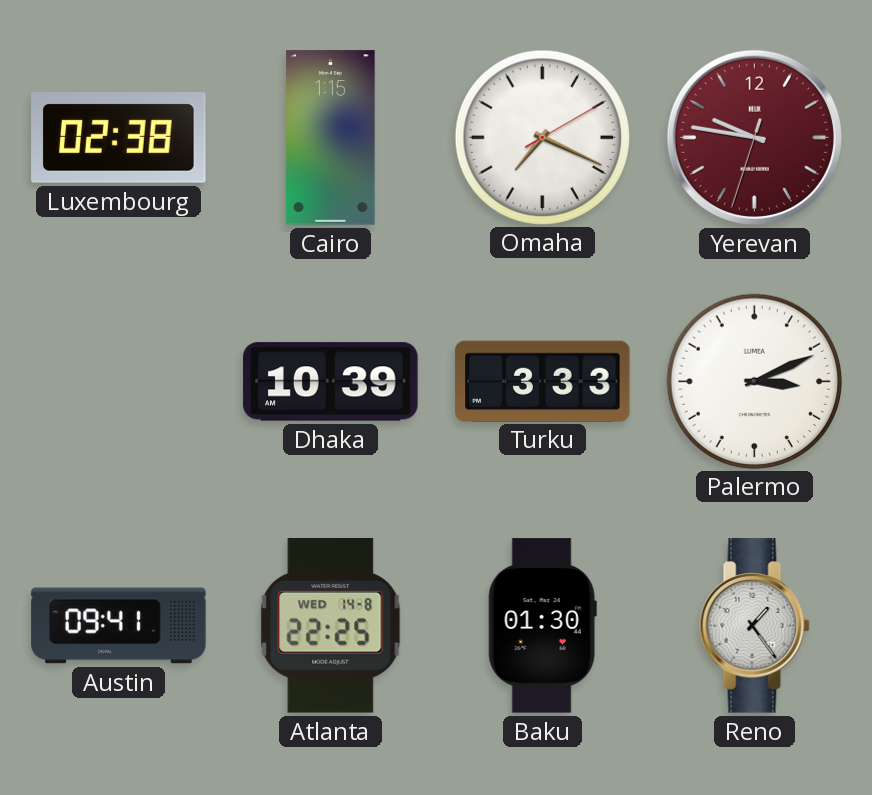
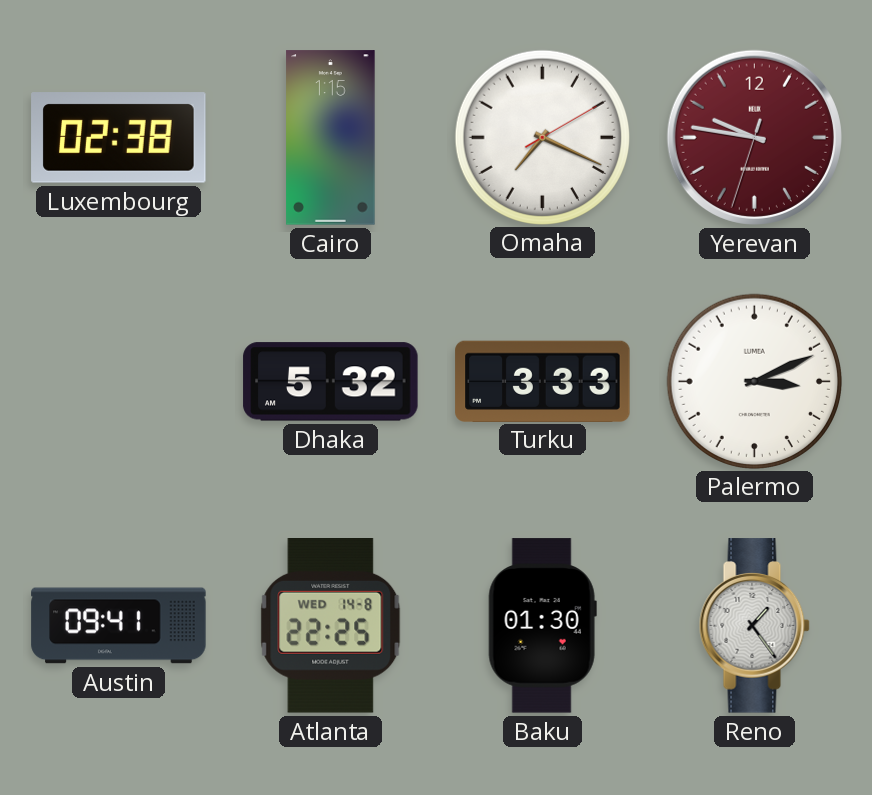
Dhaka: 10:39 -> 5:32
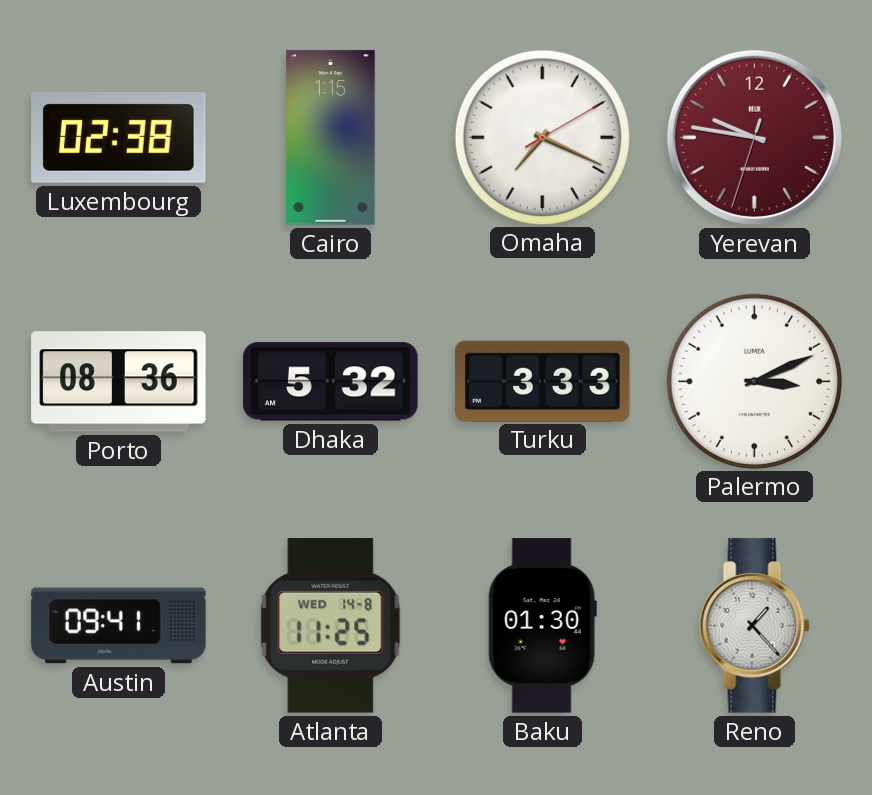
Porto: none -> 08:36
Atlanta: 22:25 -> 11:25
Reno: 1:24 -> 1:23
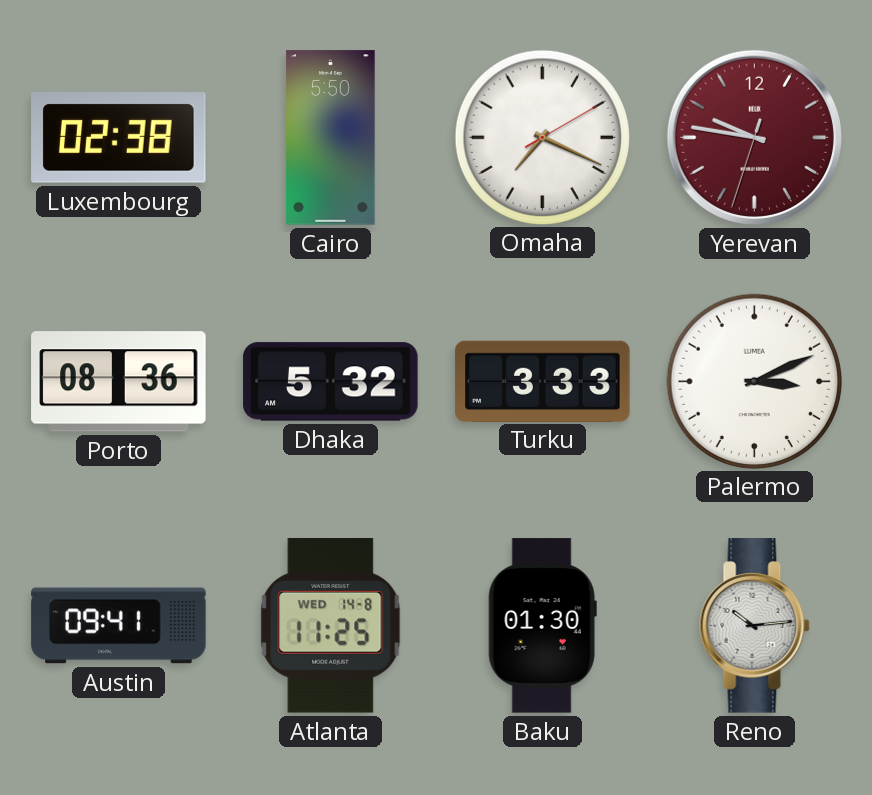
Cairo: 1:15 -> 5:50
Reno: 1:23 -> 10:14
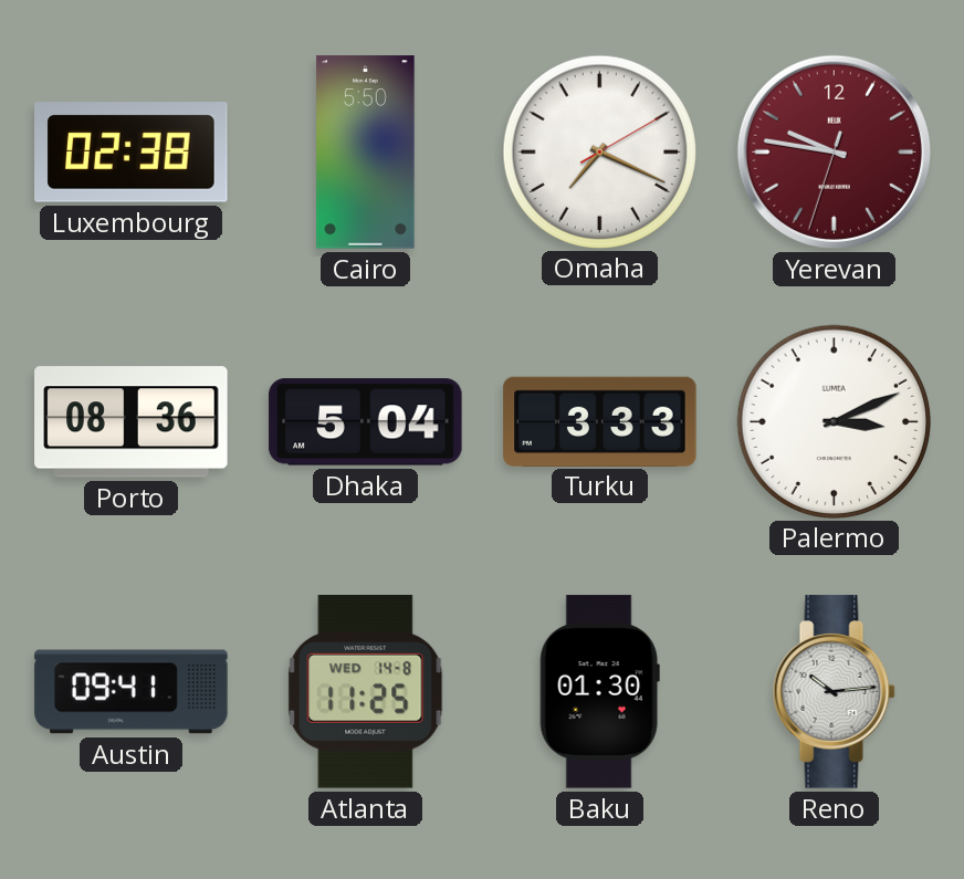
Dhaka: 5:32 -> 5:04
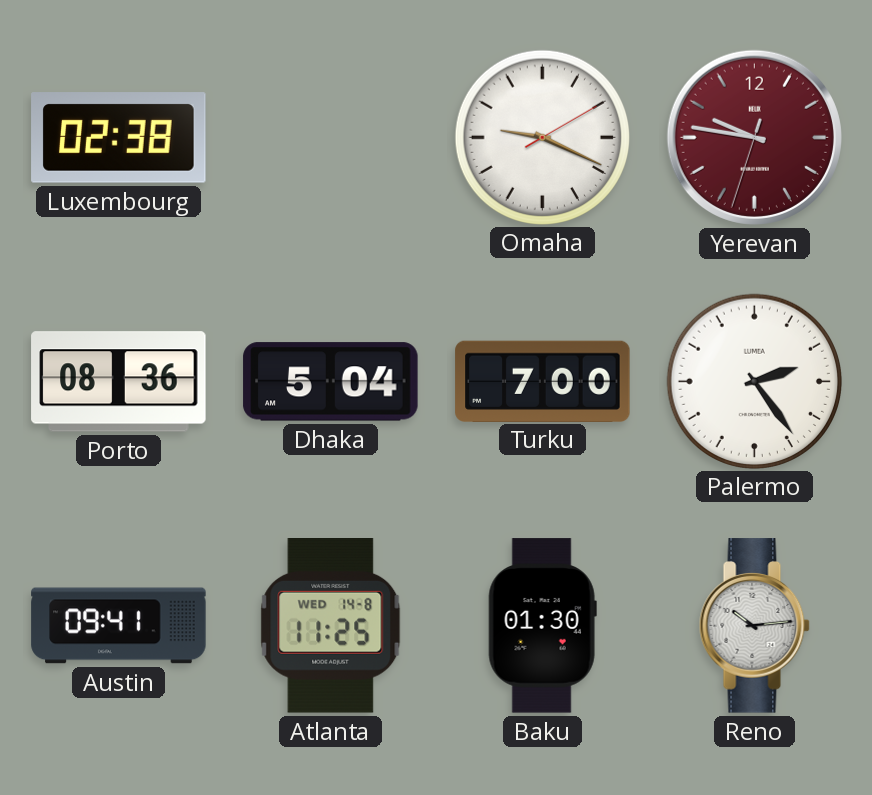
Cairo: 5:50 -> none
Omaha: 7:19 -> 9:19
Turku: 3:33 -> 7:00
Palermo: 3:11 -> 2:24
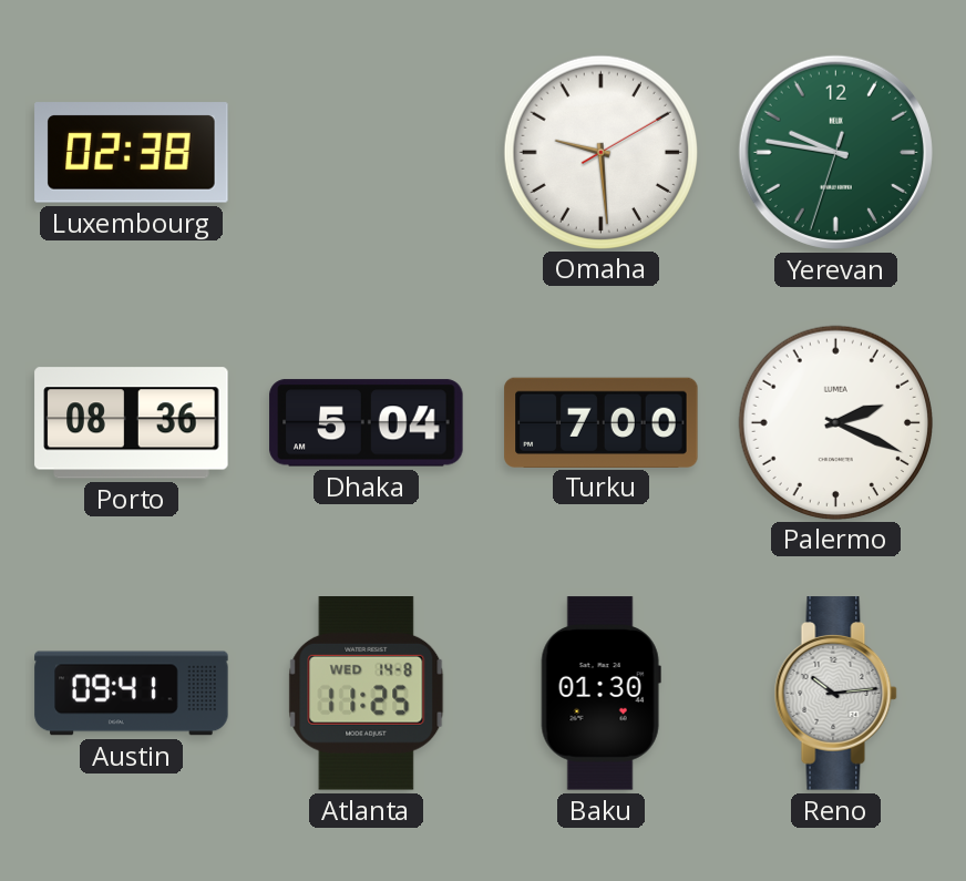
Omaha: 9:19 -> 9:29
Yerevan dial: burgundy -> green
Palermo: 2:24 -> 2:19
